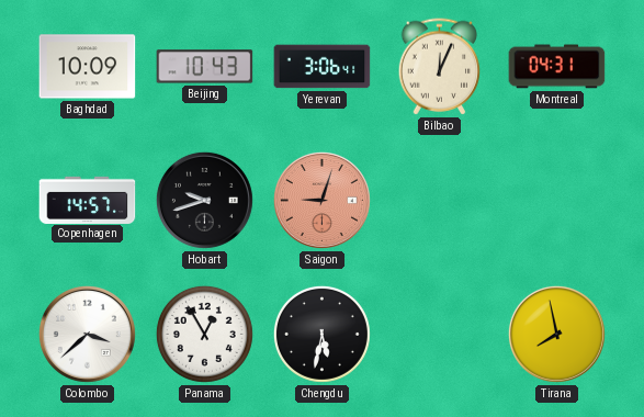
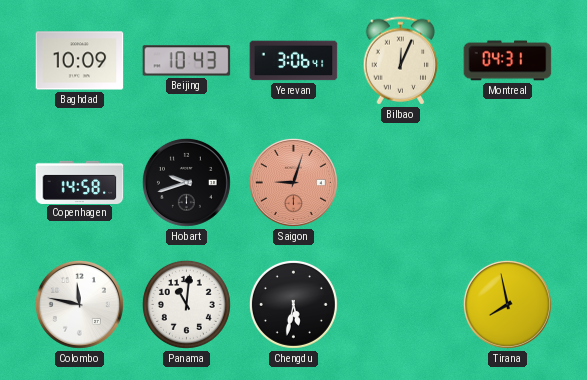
Copenhagen: 14:57 -> 14:58
Colombo: 3:38 -> 11:47
Panama: 12:55 -> 11:01
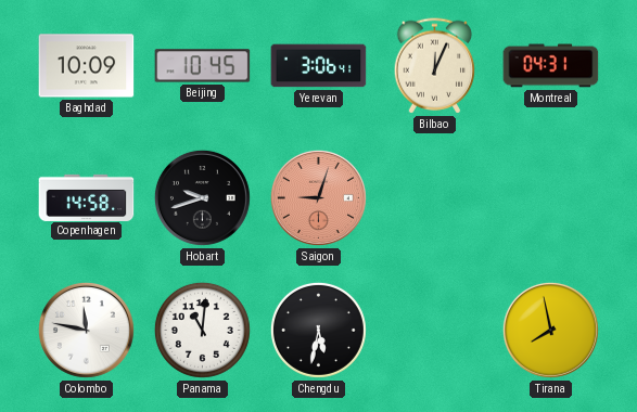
Beijing: 10:43 -> 10:45
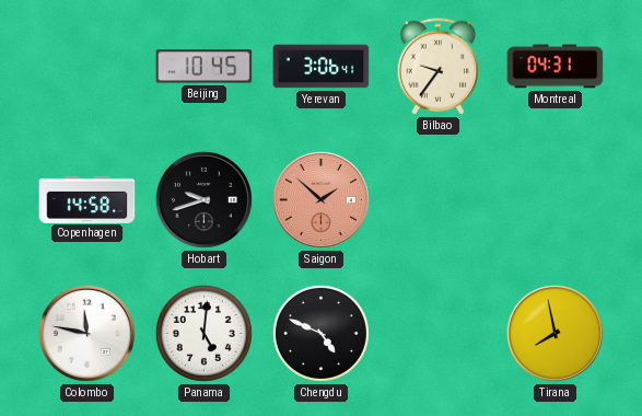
Baghdad: 10:09 -> none
Bilbao: 12:04 -> 9:36
Saigon: 9:03 -> 1:52
Panama: 11:01 -> 5:01
Chengdu: 5:32 -> 4:49
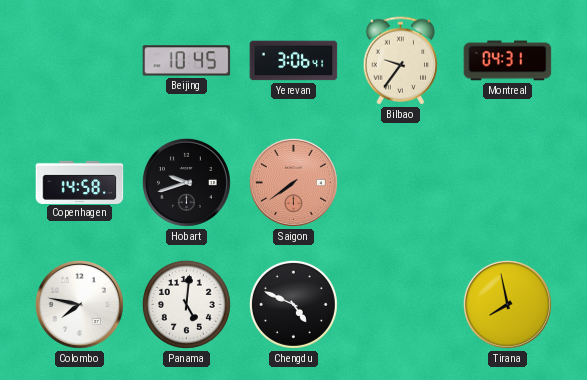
Saigon: 1:52 -> 7:39
Colombo: 11:47 -> 7:47
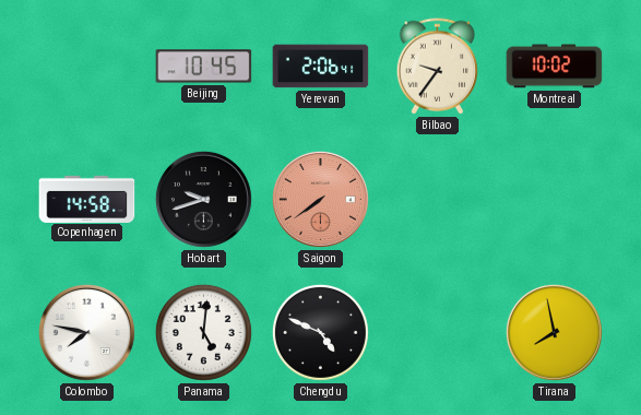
Yerevan: 3:06 -> 2:06
Montreal: 04:31 -> 10:02
